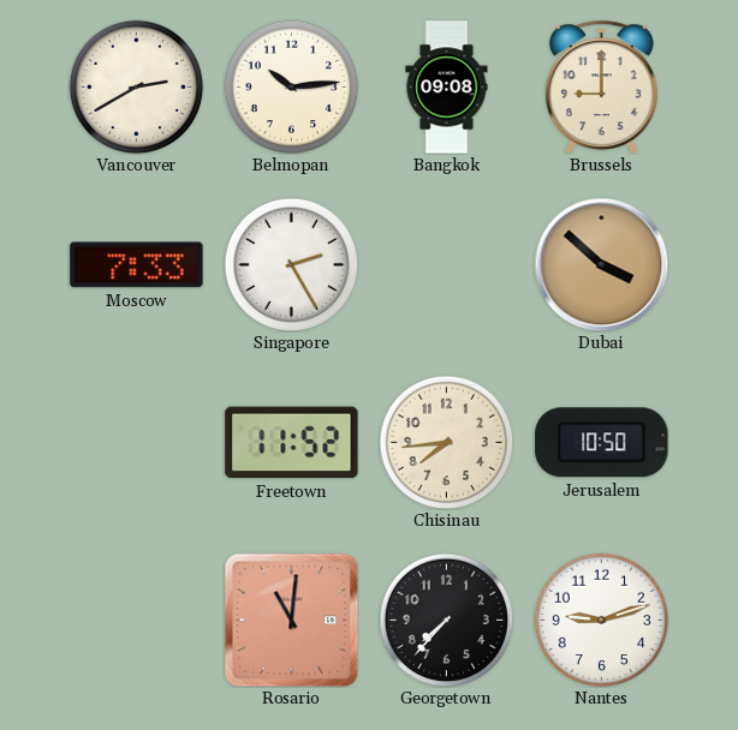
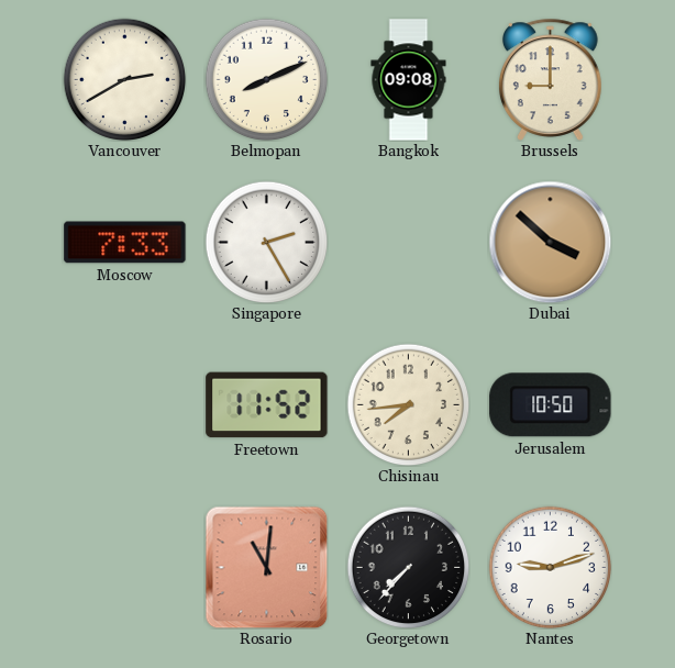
Belmopan: 10:14 -> 8:11
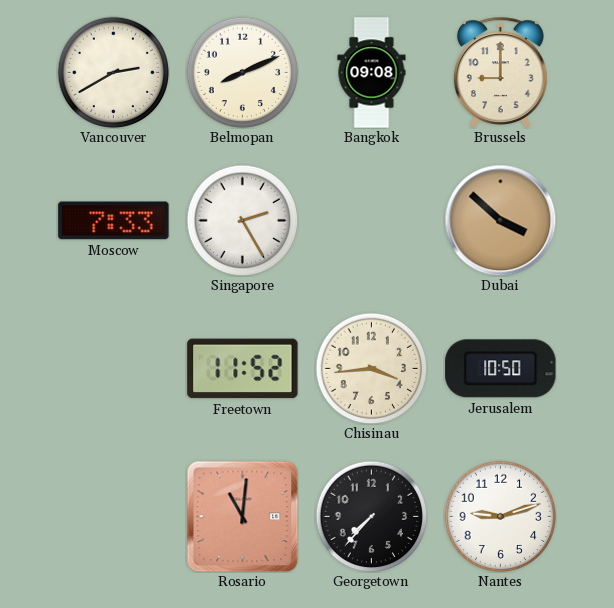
Chisinau: 7:44 -> 3:44
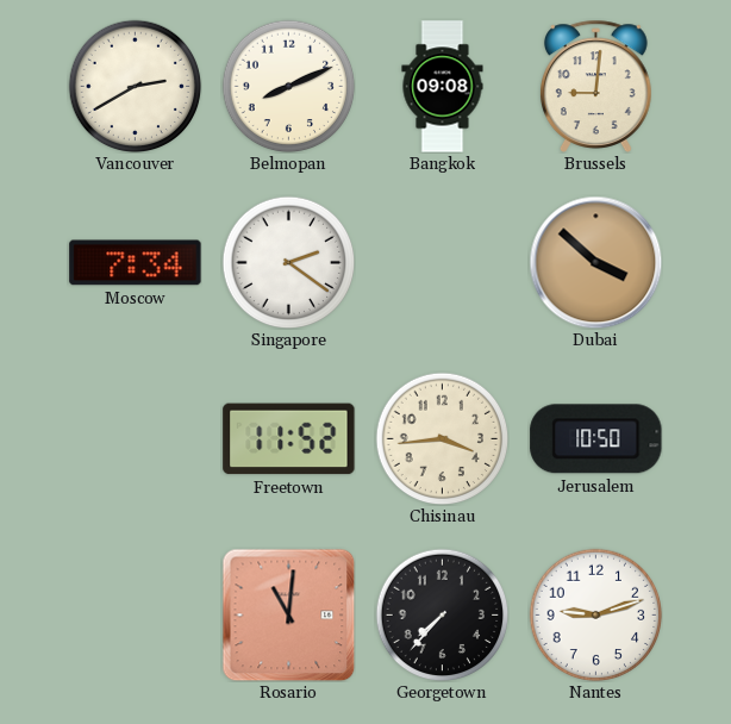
Brussels: 9:00 -> 9:01
Moscow: 7:33 -> 7:34
Singapore: 2:25 -> 2:21
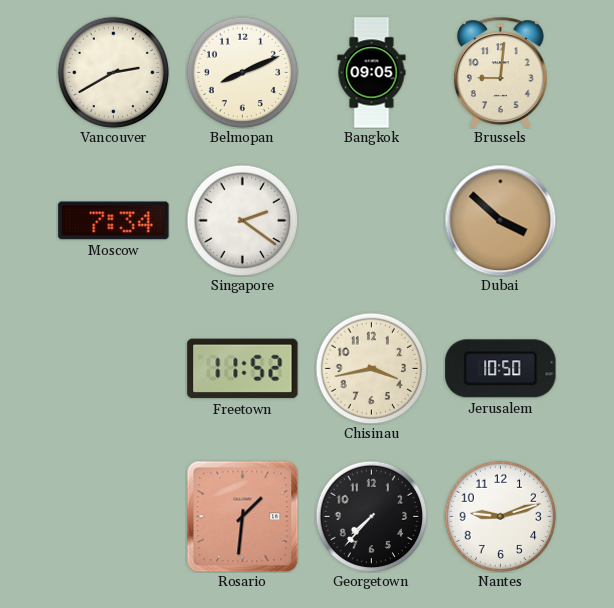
Bangkok: 09:08 -> 09:05
Chisinau: 3:44 -> 3:43
Rosario: 11:01 -> 1:31
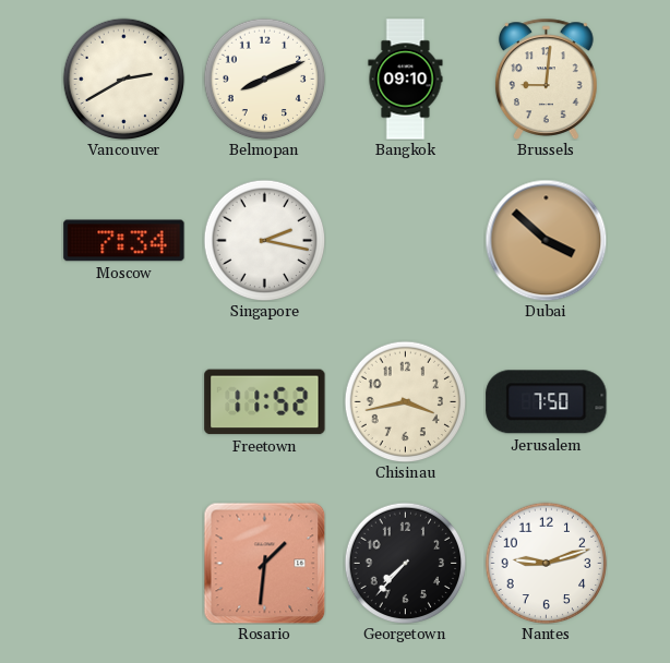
Bangkok: 09:05 -> 09:10
Singapore: 2:21 -> 2:17
Jerusalem: 10:50 -> 7:50
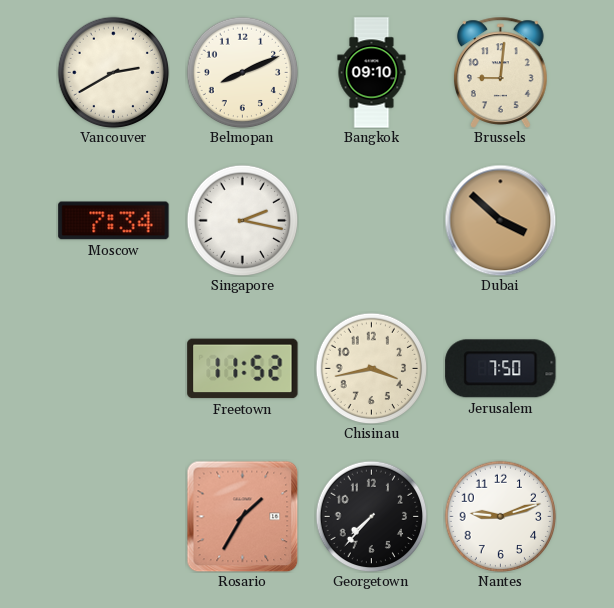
Rosario: 1:31 -> 1:35
